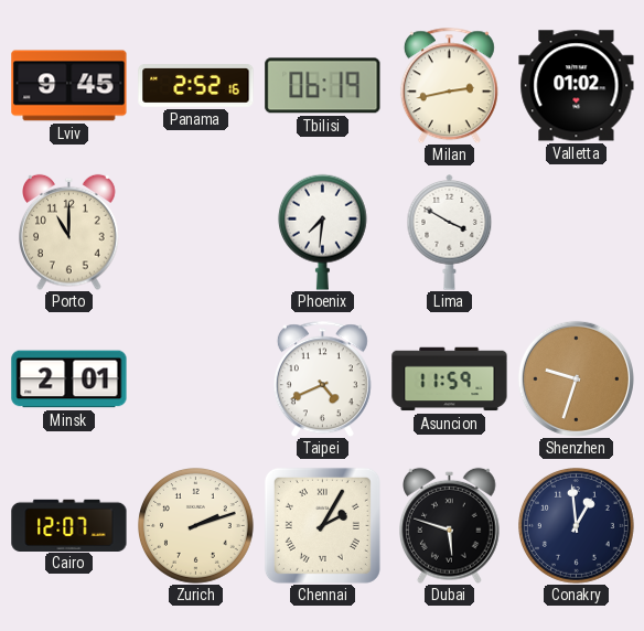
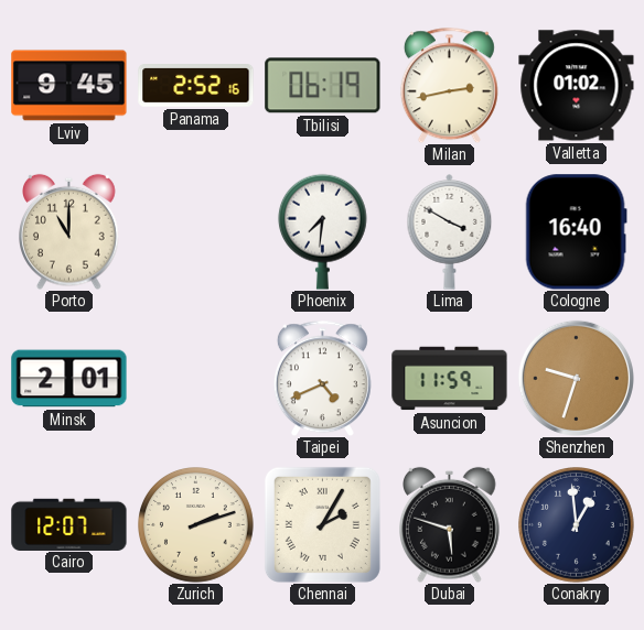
Cologne: none -> 16:40
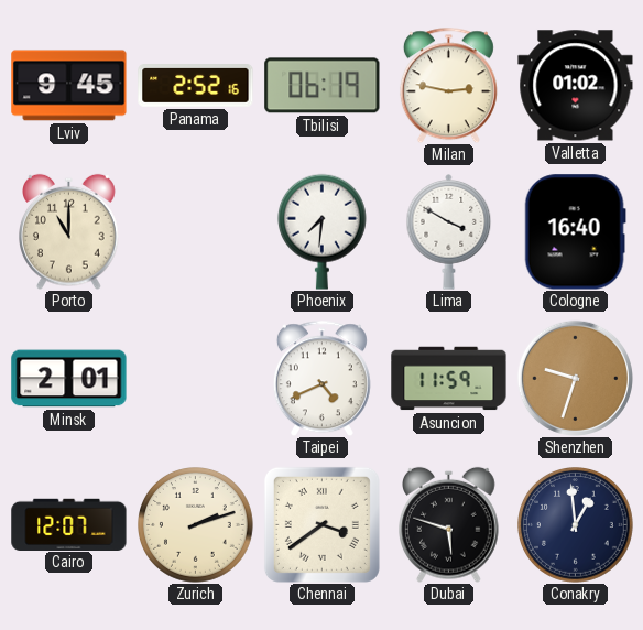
Milan: 2:43 -> 2:47
Chennai: 2:05 -> 3:39
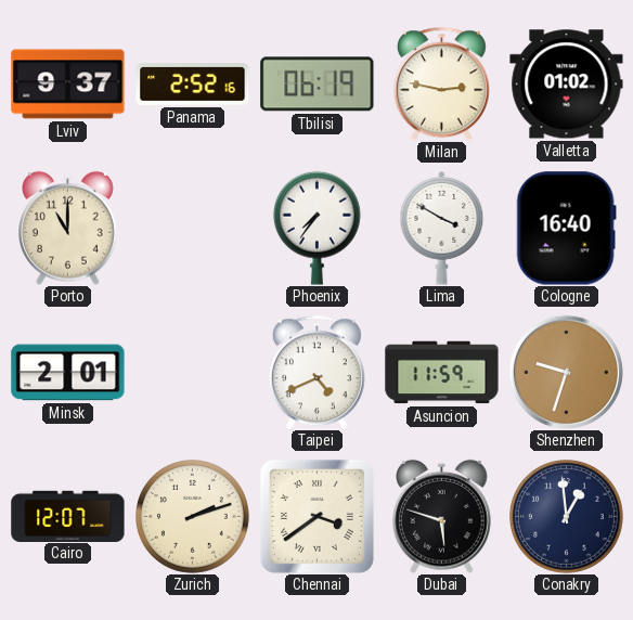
Lviv: 9:45 -> 9:37
Phoenix: 7:31 -> 7:36
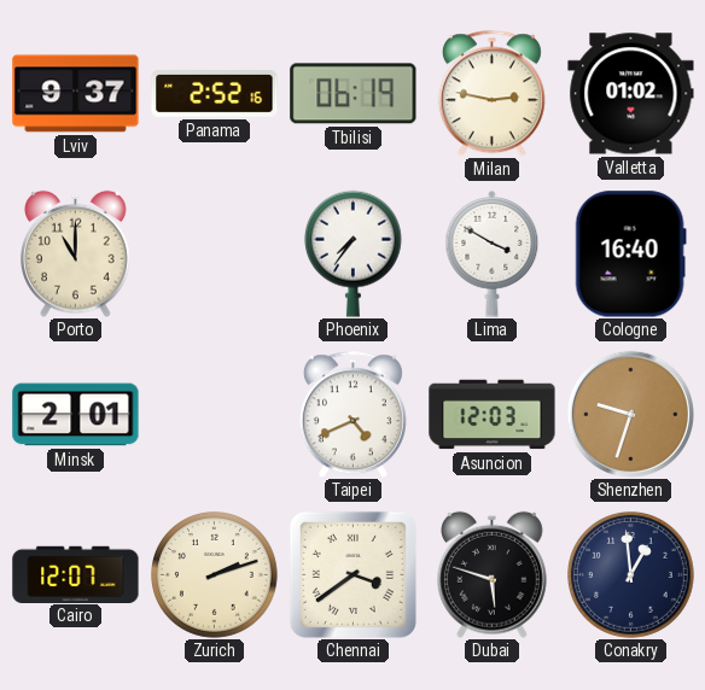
Asuncion: 11:59 -> 12:03
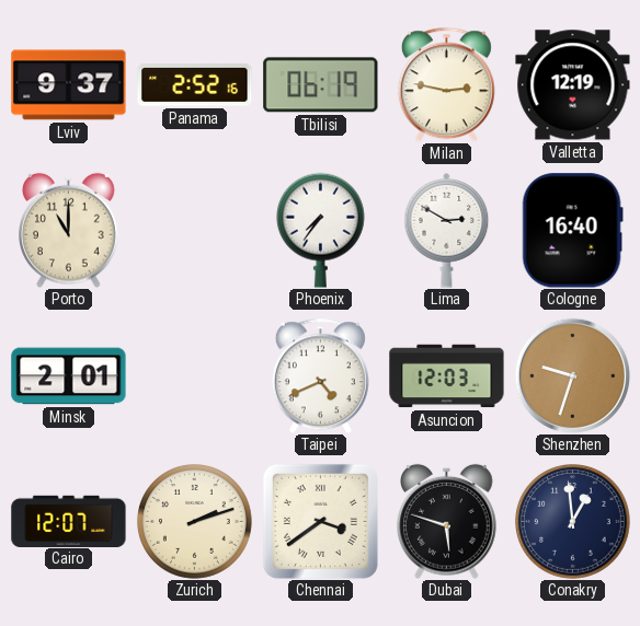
Valletta: 01:02 -> 12:19
Lima: 3:50 -> 2:50
